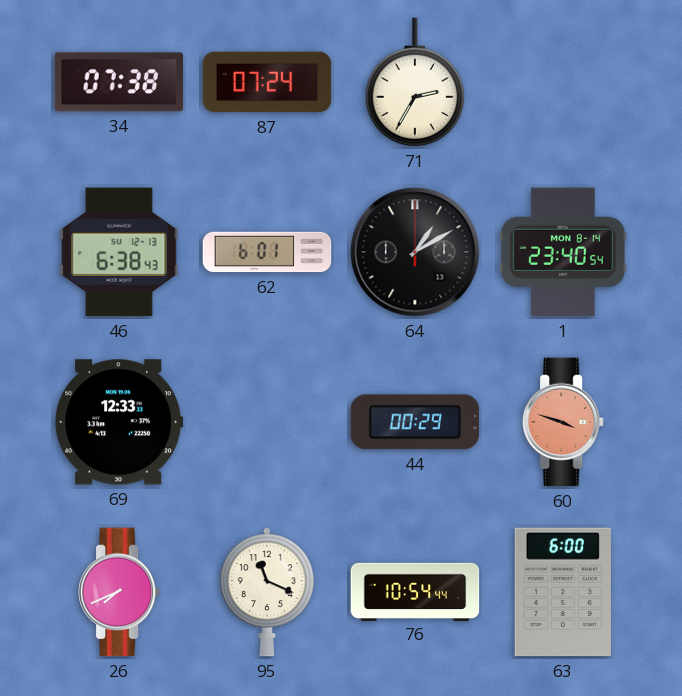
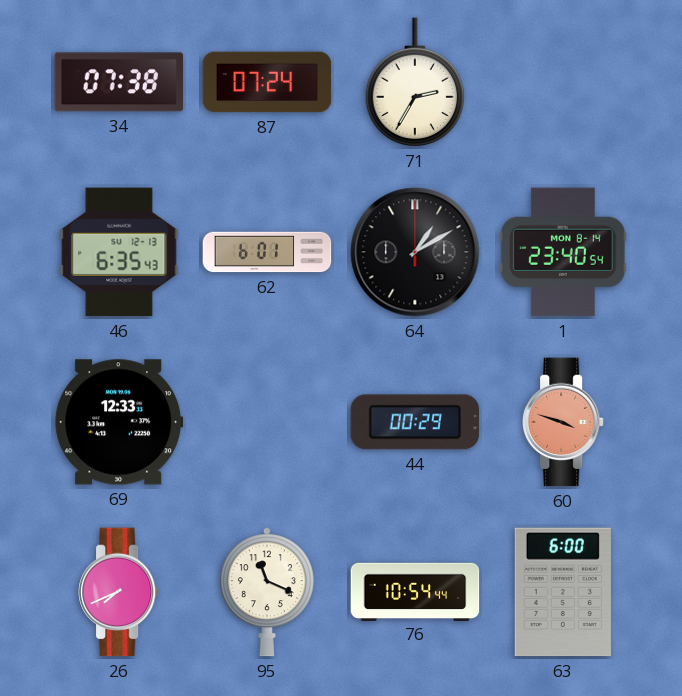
46: 6:38 -> 6:35
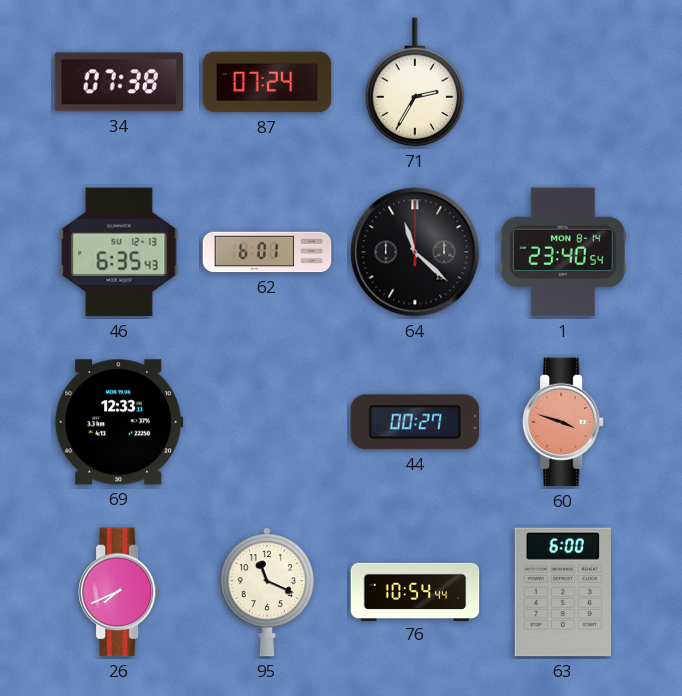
64: 1:10 -> 11:22
44: 00:29 -> 00:27
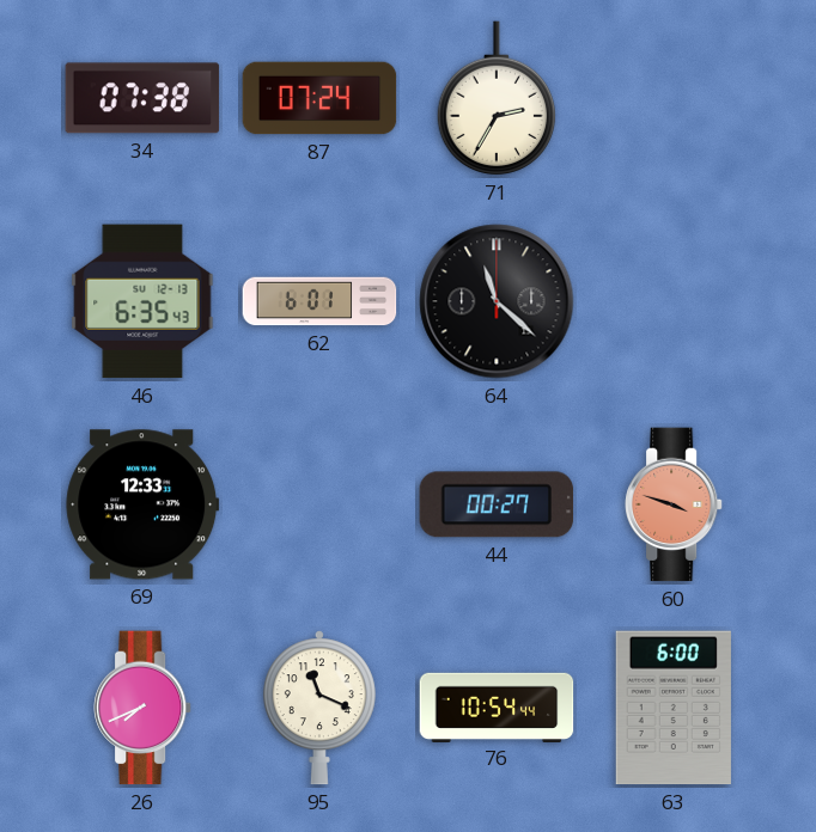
1: 23:40 -> none
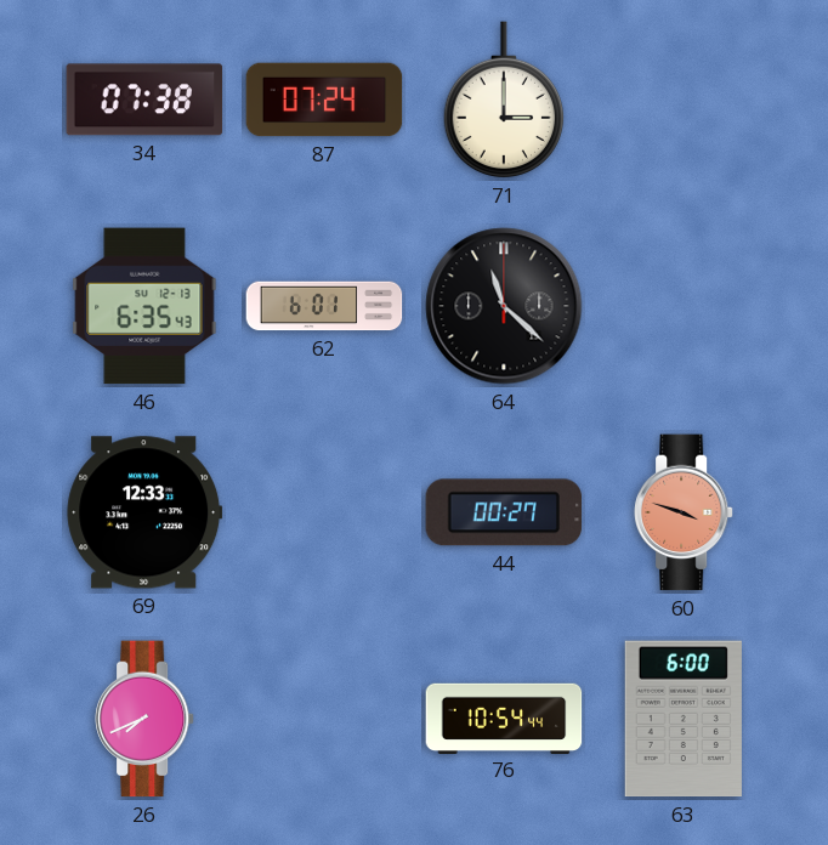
71: 2:35 -> 3:00
95: 11:19 -> none
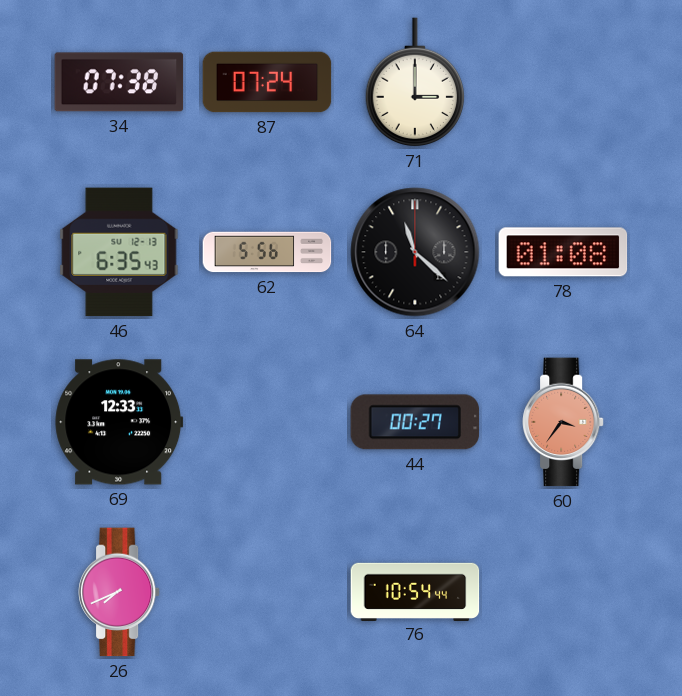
62: 6:01 -> 5:56
78: none -> 01:08
60: 3:48 -> 3:36
63: 6:00 -> none
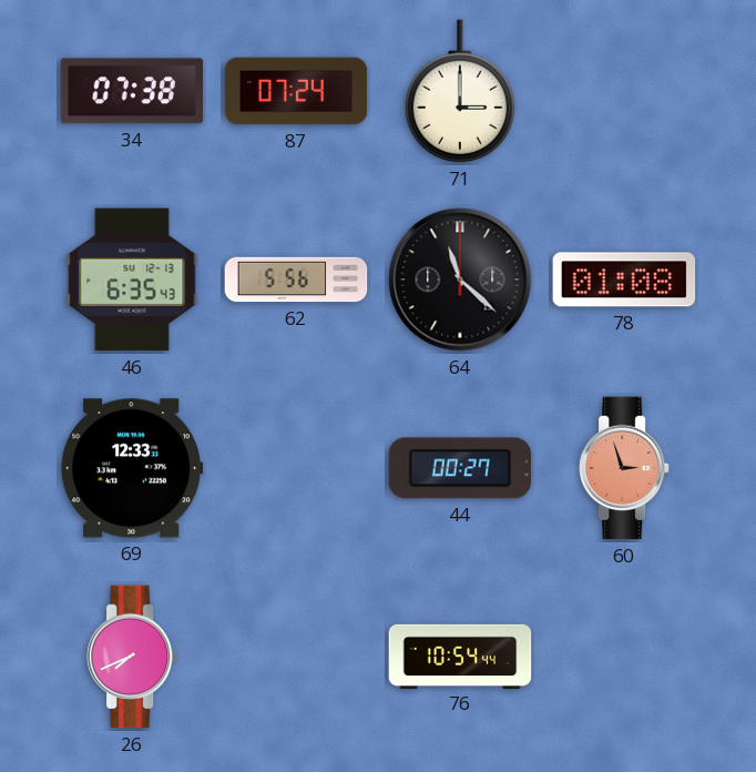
60: 3:36 -> 2:57
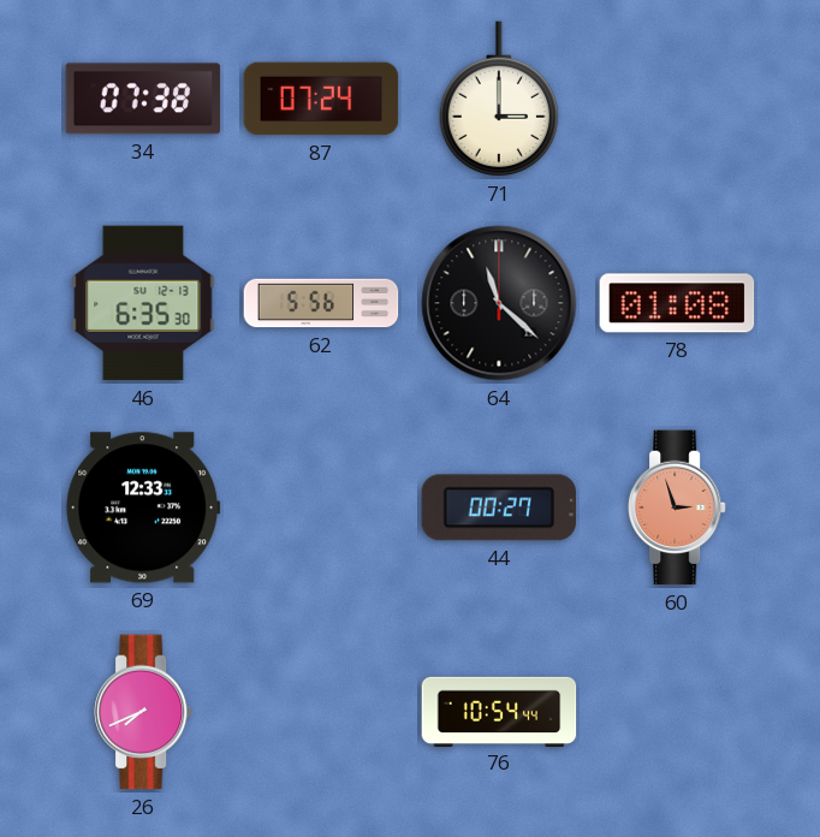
46: 6:35:43 -> 6:35:30
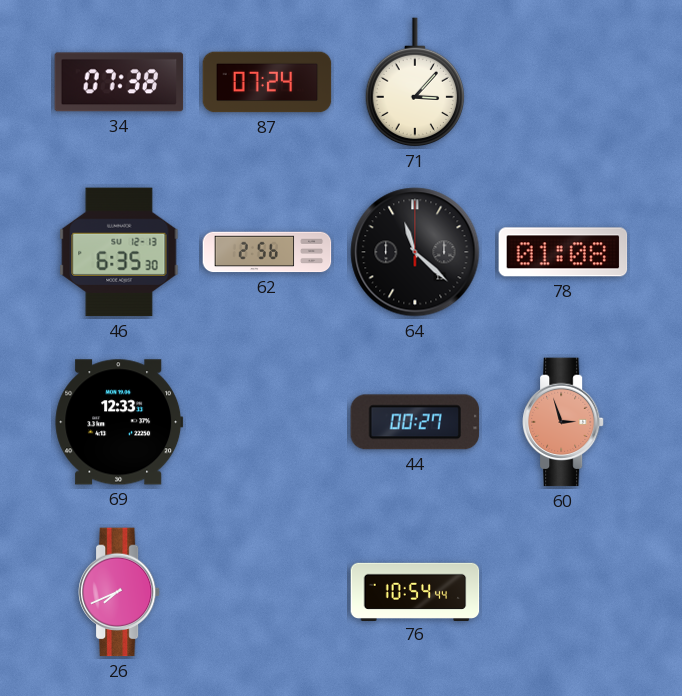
71: 3:00 -> 3:07
62: 5:56 -> 2:56
